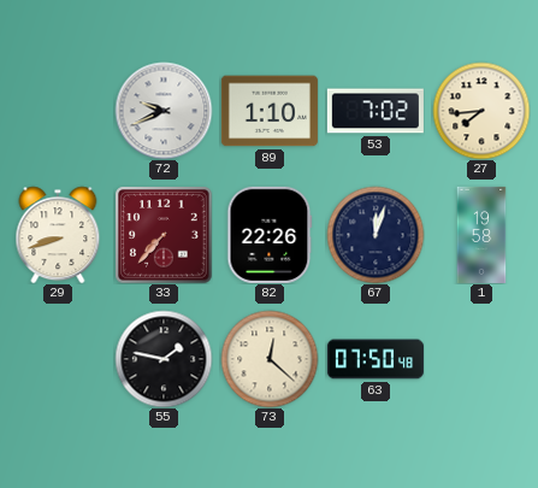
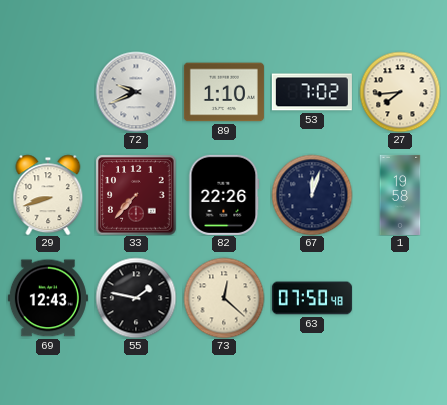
69: none -> 12:43
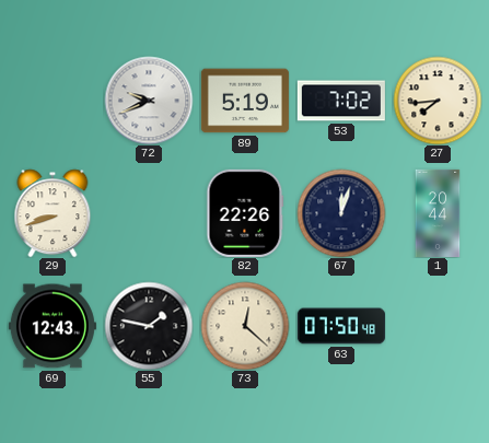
89: 1:10 -> 5:19
33: 7:37 -> none
1: 19:58 -> 20:44
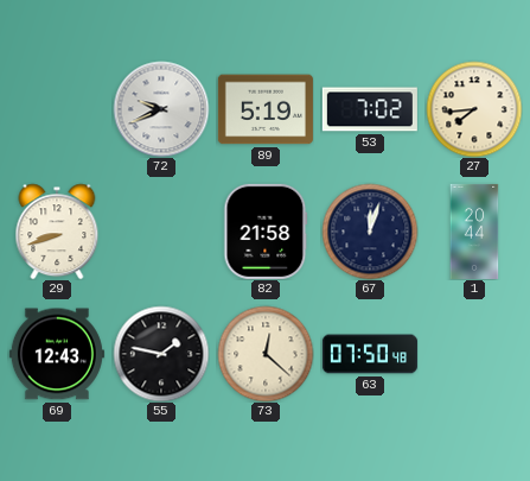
82: 22:26 -> 21:58
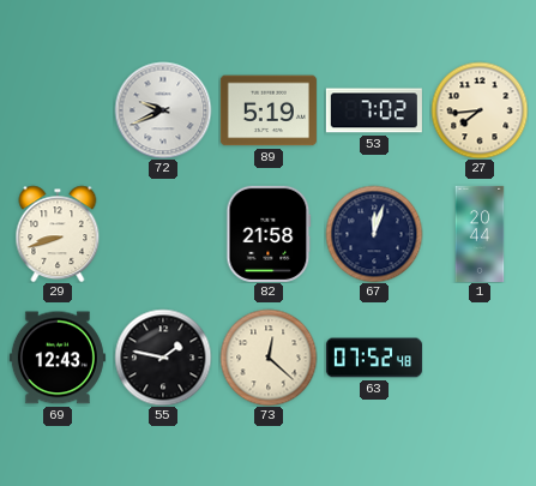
63: 07:50 -> 07:52
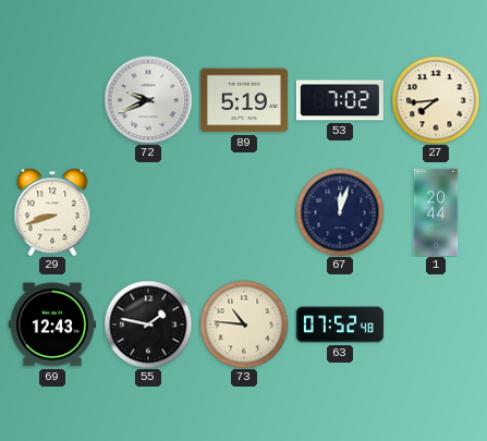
82: 21:58 -> none
73: 12:22 -> 10:46
